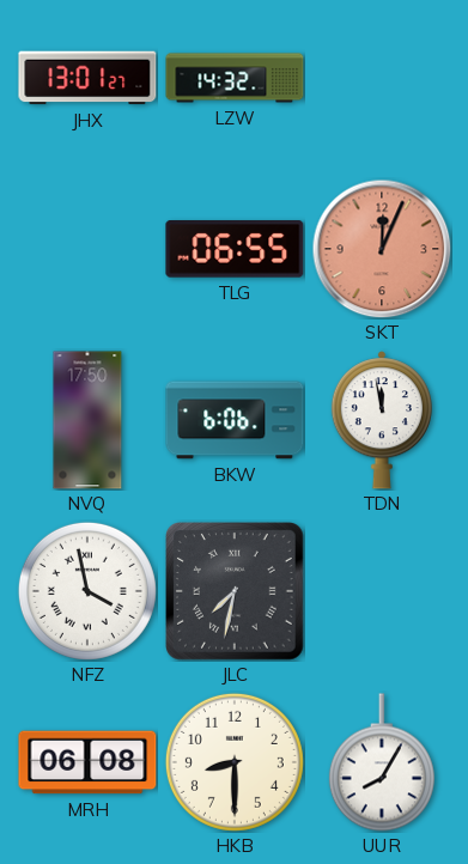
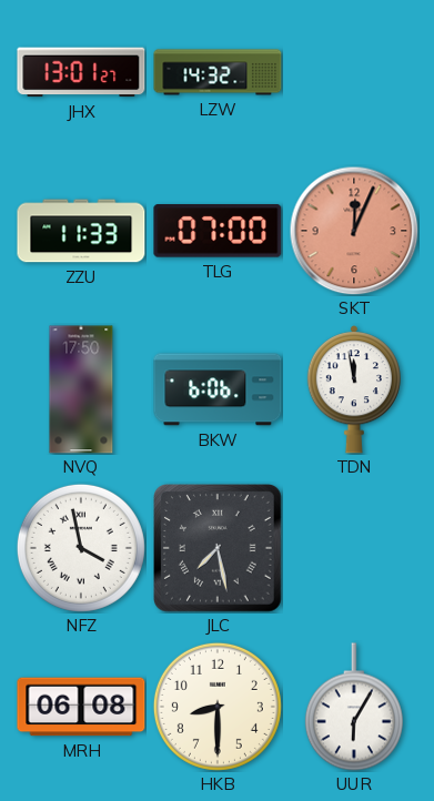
ZZU: none -> 11:33
TLG: 06:55 -> 07:00
JLC: 7:32 -> 7:28
UUR: 8:05 -> 6:05
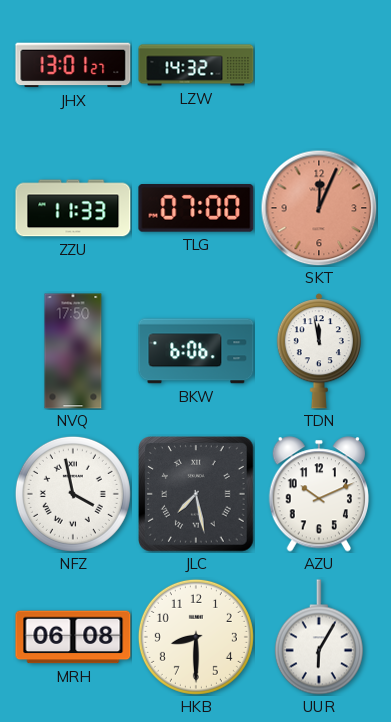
AZU: none -> 10:11
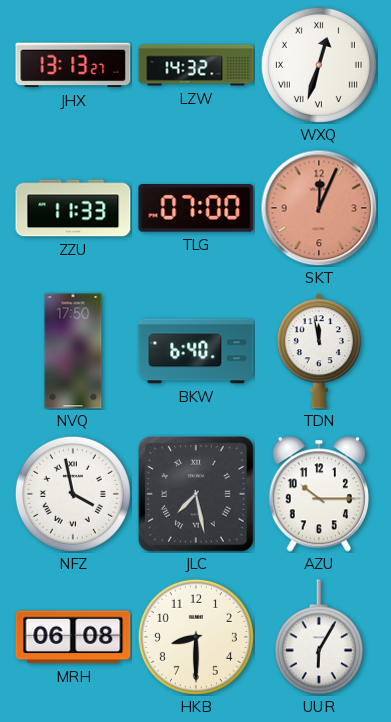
JHX: 13:01 -> 13:13
WXQ: none -> 12:33
BKW: 6:06 -> 6:40
AZU: 10:11 -> 10:15
